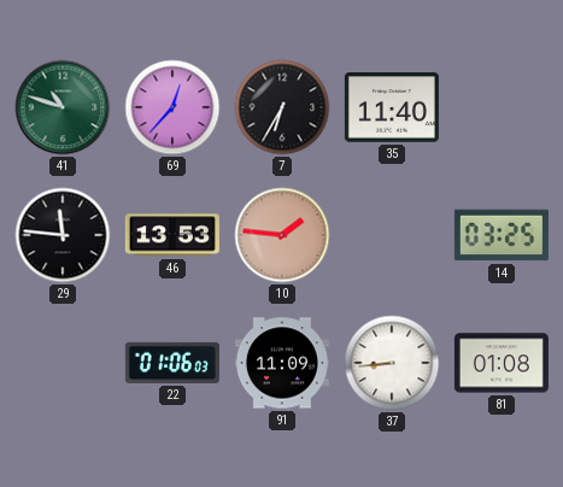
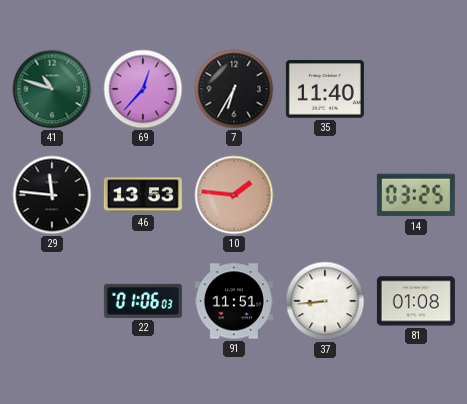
91: 11:09 -> 11:51
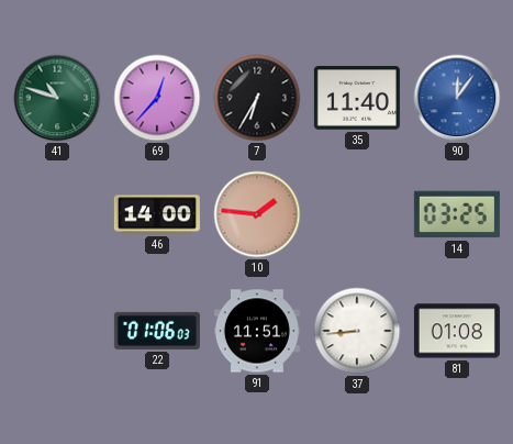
90: none -> 12:06
29: 11:46 -> none
46: 13:53 -> 14:00
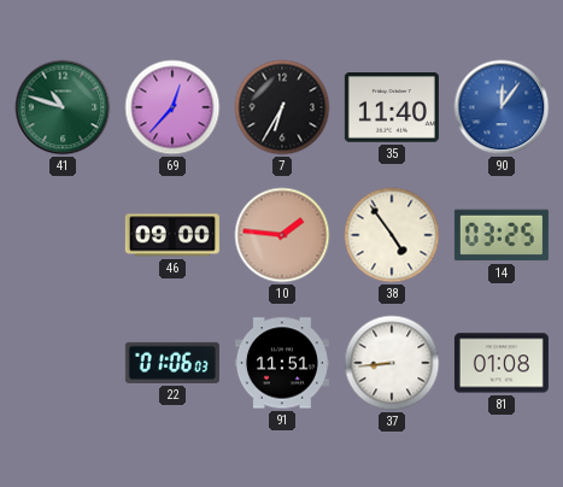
46: 14:00 -> 09:00
38: none -> 4:54
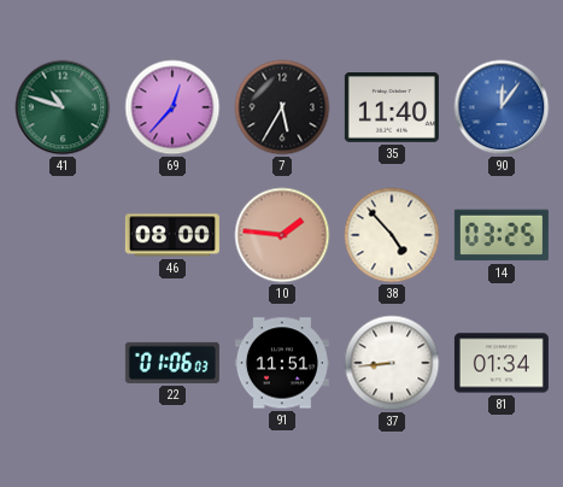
7: 6:35 -> 5:35
46: 09:00 -> 08:00
38: 4:54 -> 4:53
81: 01:08 -> 01:34
